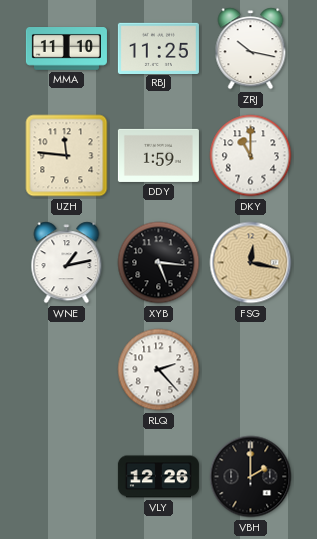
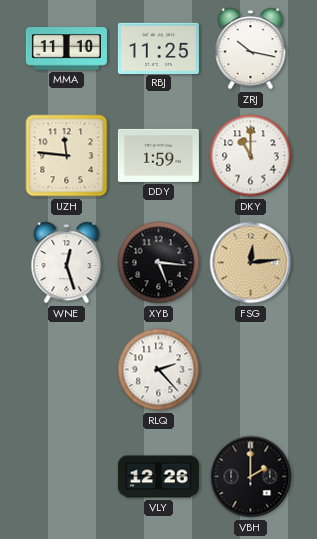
WNE: 1:13 -> 12:27
FSG: 12:17 -> 12:14
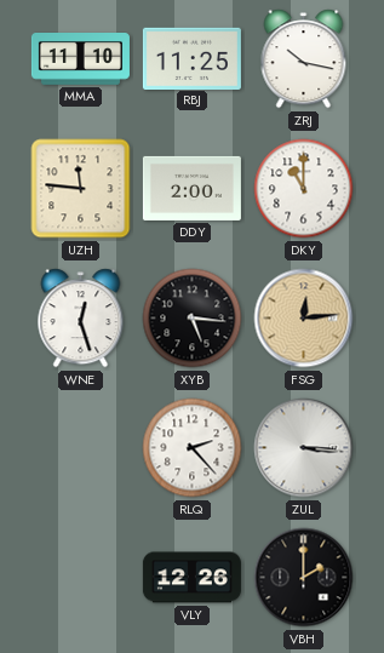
DDY: 1:59 -> 2:00
ZUL: none -> 3:16
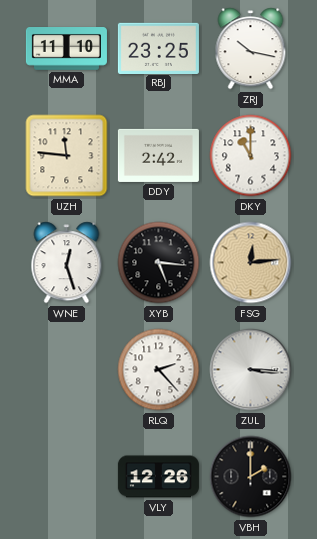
RBJ: 11:25 -> 23:25
DDY: 2:00 -> 2:42
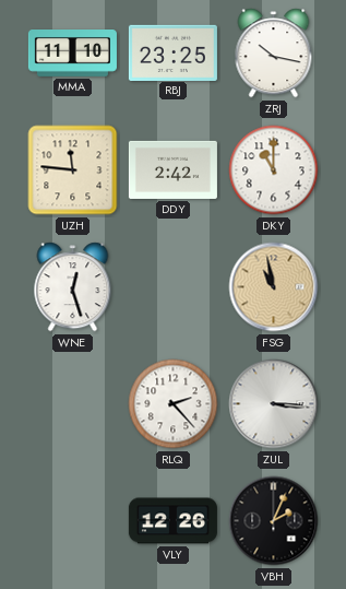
XYB: 5:16 -> none
FSG: 12:14 -> 10:58
VBH: 2:00 -> 2:04
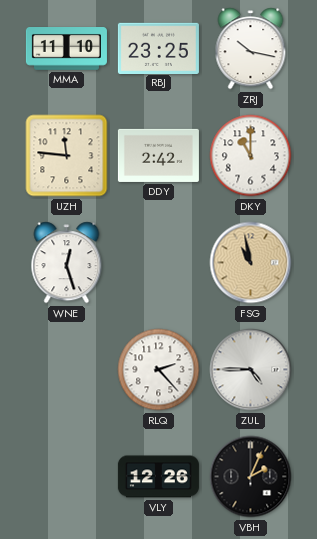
ZUL: 3:16 -> 4:45
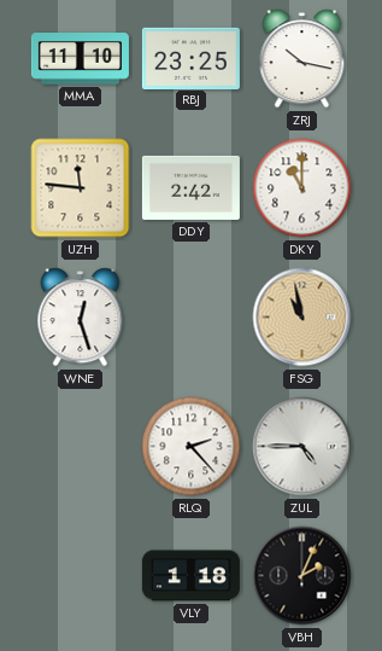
VLY: 12:26 -> 1:18
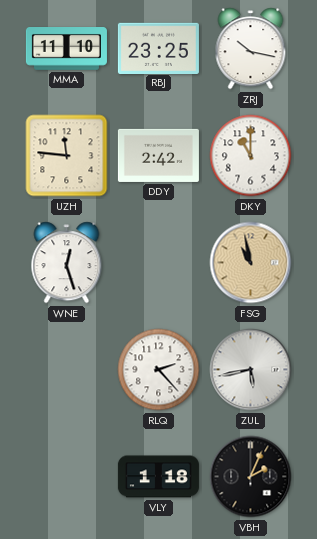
ZUL: 4:45 -> 5:43
